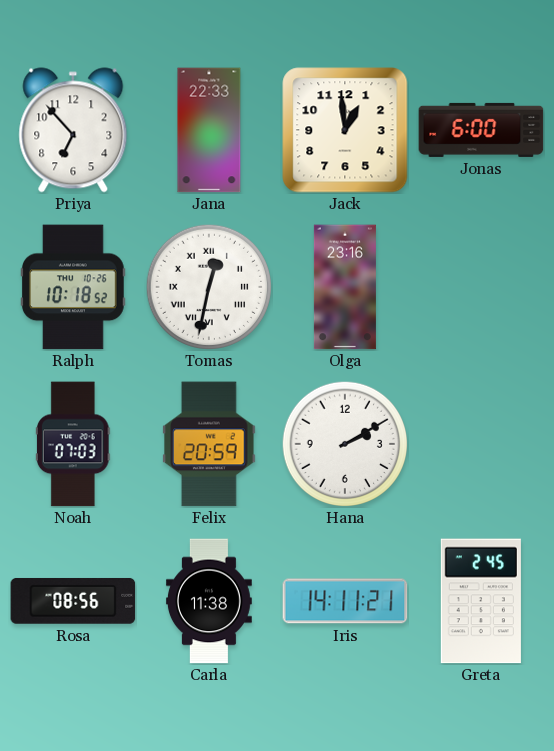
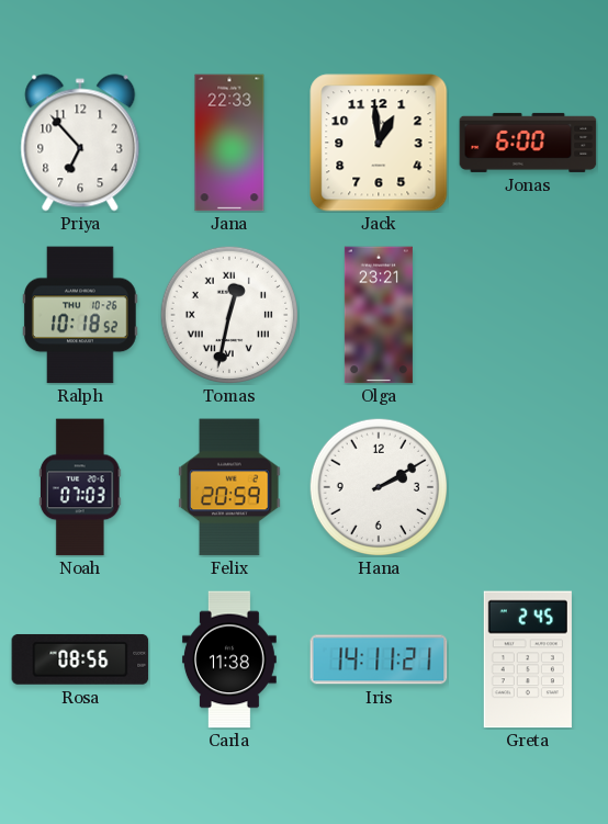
Olga: 23:16 -> 23:21
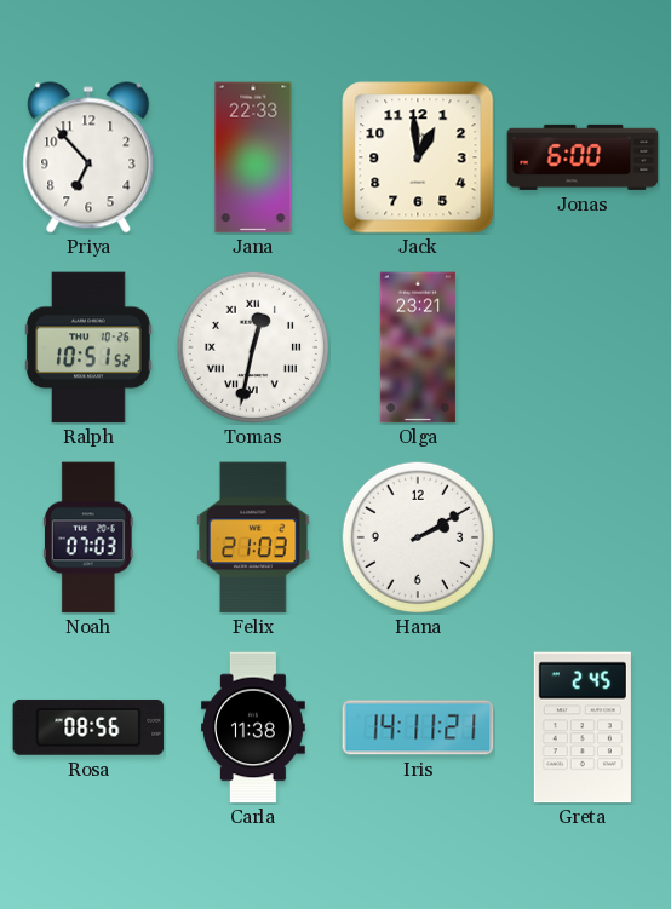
Ralph: 10:18 -> 10:51
Felix: 20:59 -> 21:03
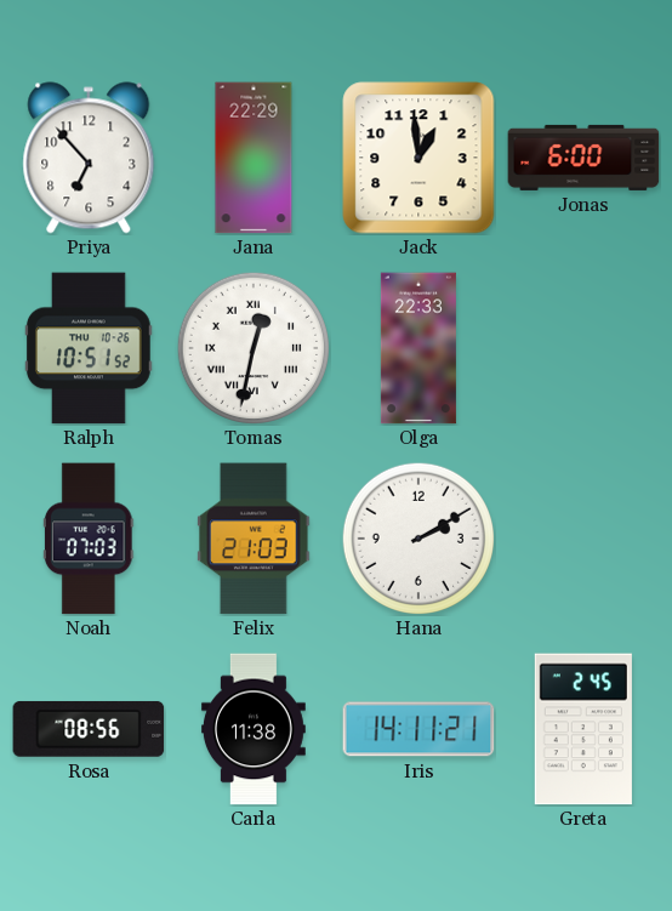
Jana: 22:33 -> 22:29
Olga: 23:21 -> 22:33
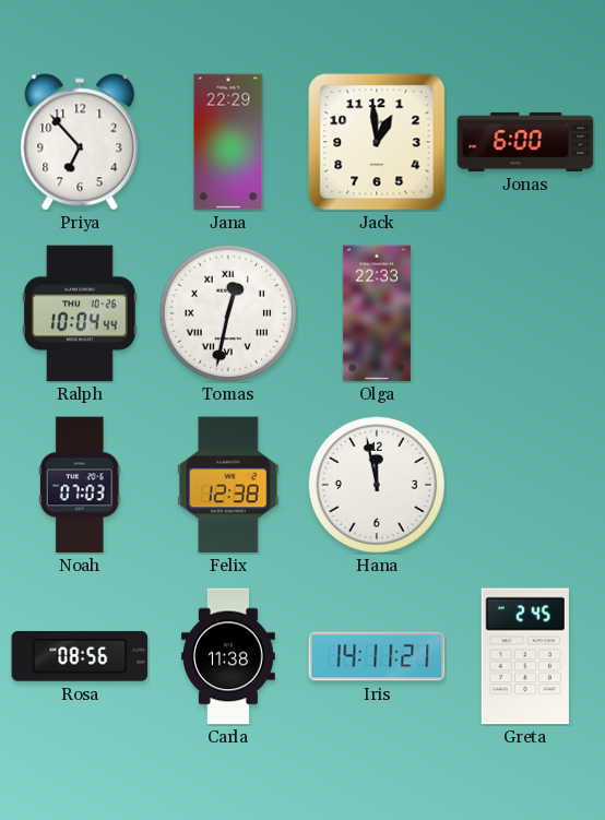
Ralph: 10:51 -> 10:04
Felix: 21:03 -> 12:38
Hana: 2:10 -> 11:58
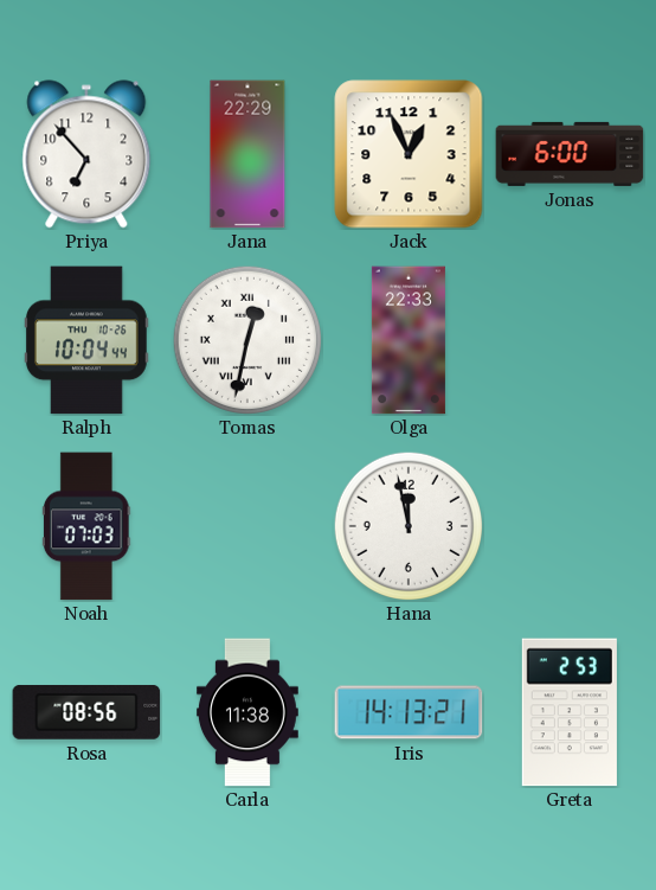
Jack: 12:59 -> 12:56
Felix: 12:38 -> none
Iris: 14:11 -> 14:13
Greta: 2:45 -> 2:53
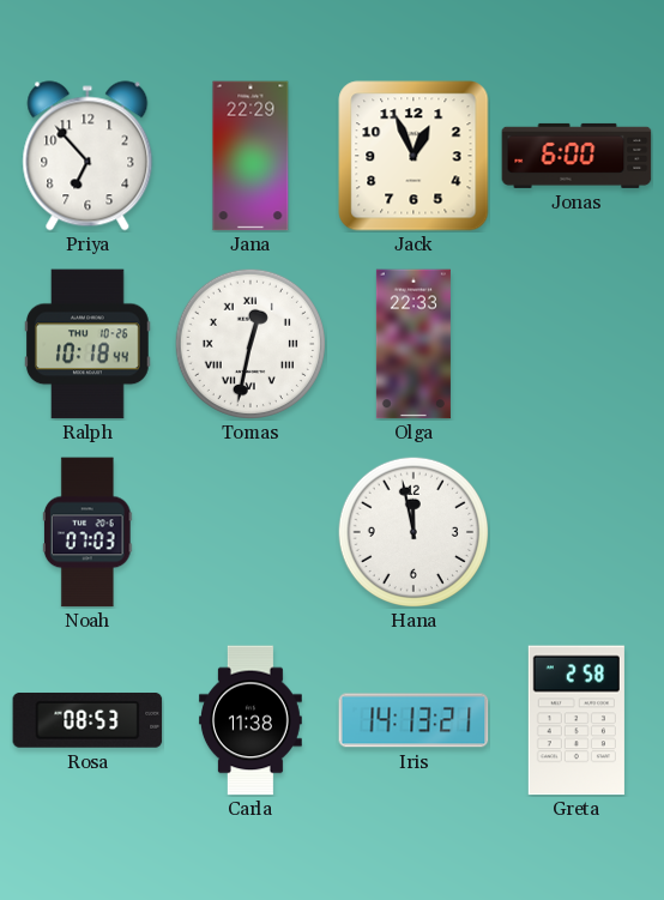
Ralph: 10:04 -> 10:18
Rosa: 08:56 -> 08:53
Greta: 2:53 -> 2:58
